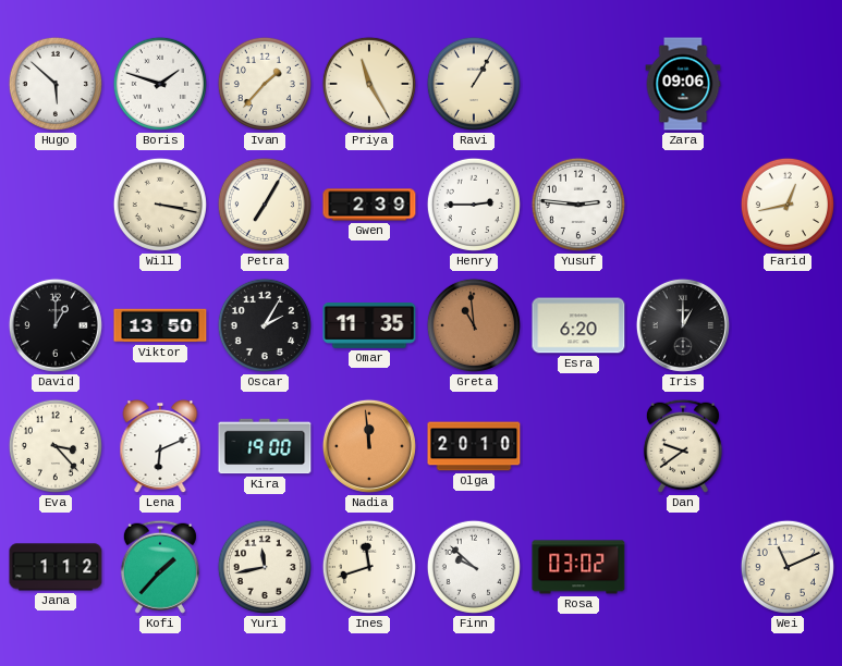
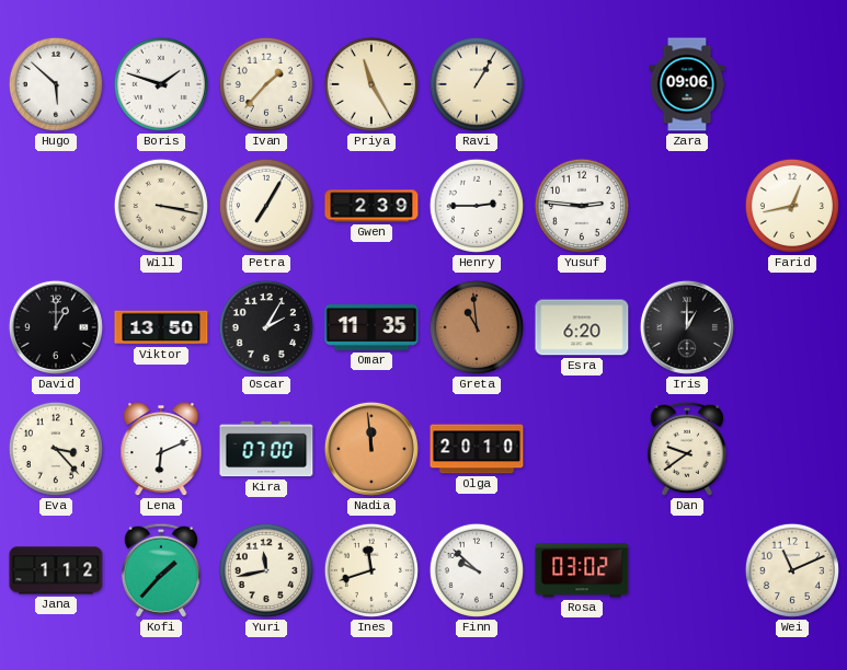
Kira: 19:00 -> 07:00
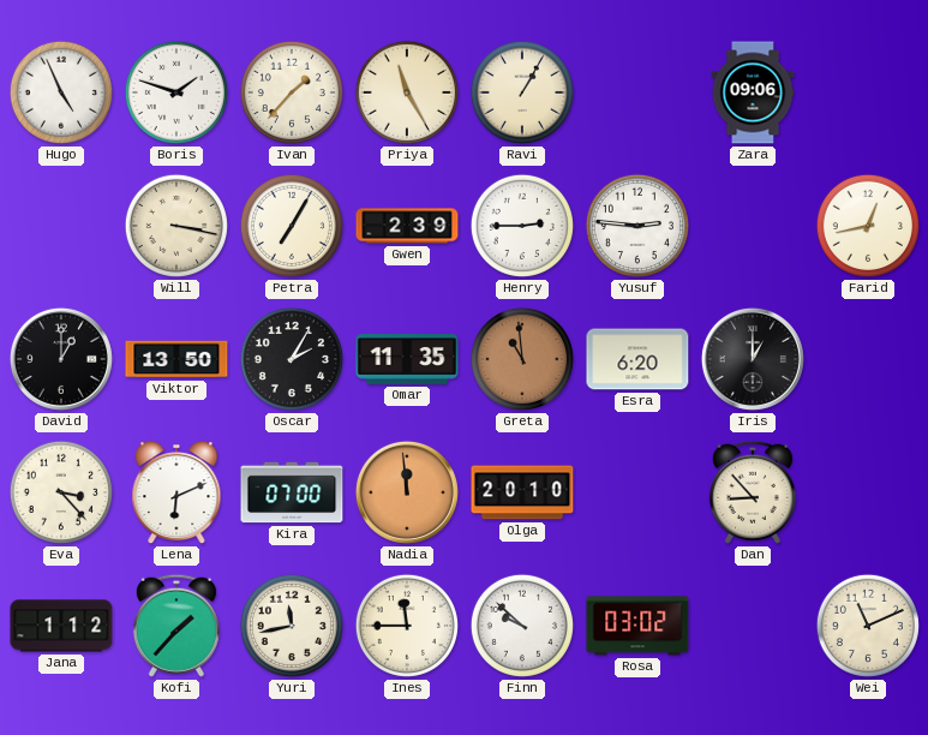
Hugo: 5:52 -> 4:56
Dan: 9:39 -> 8:53
Ines: 11:42 -> 11:45
